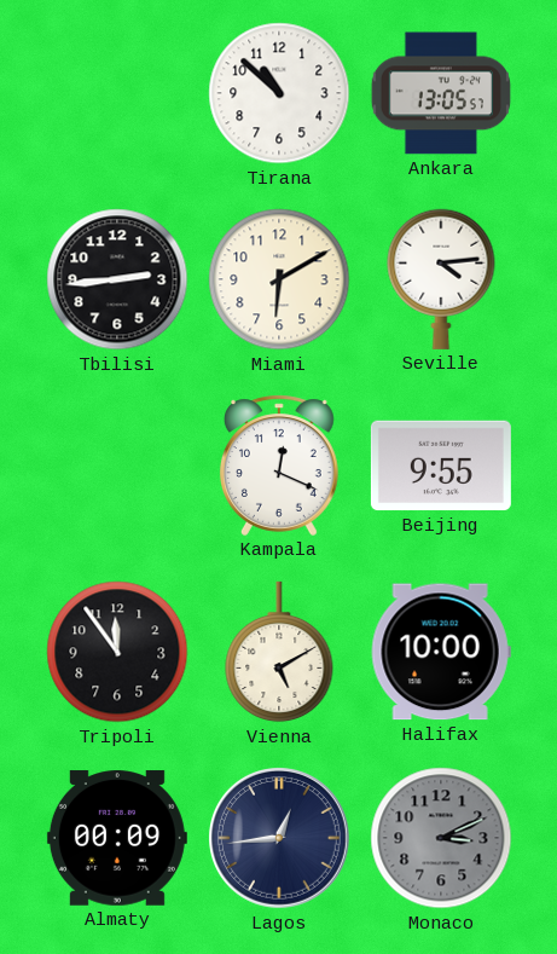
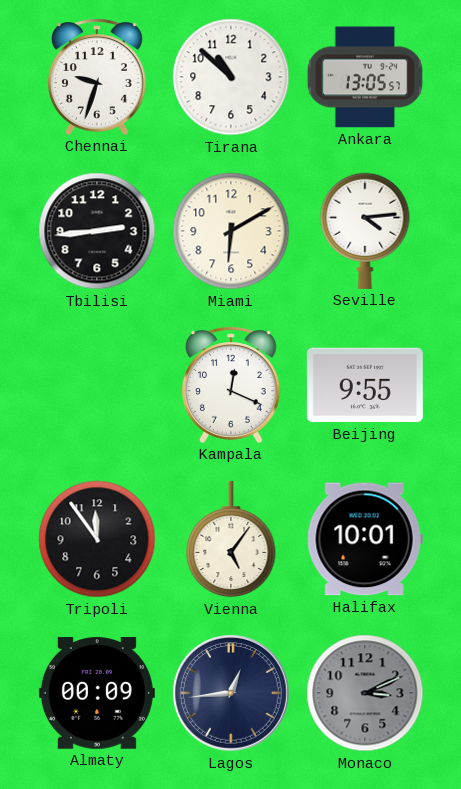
Chennai: none -> 9:33
Vienna: 5:10 -> 5:06
Halifax: 10:00 -> 10:01
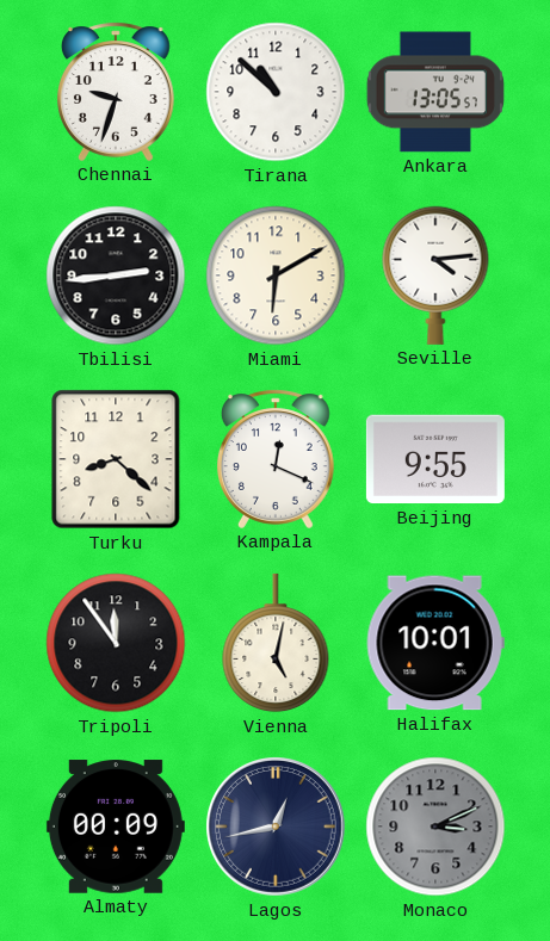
Turku: none -> 8:22
Vienna: 5:06 -> 5:02
Lagos: 12:44 -> 12:43
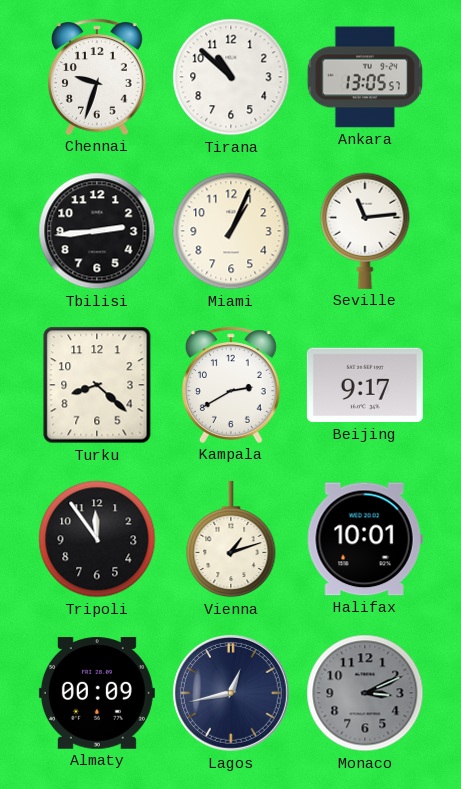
Miami: 6:10 -> 1:04
Seville: 4:14 -> 11:14
Kampala: 12:19 -> 2:40
Beijing: 9:55 -> 9:17
Vienna: 5:02 -> 1:12
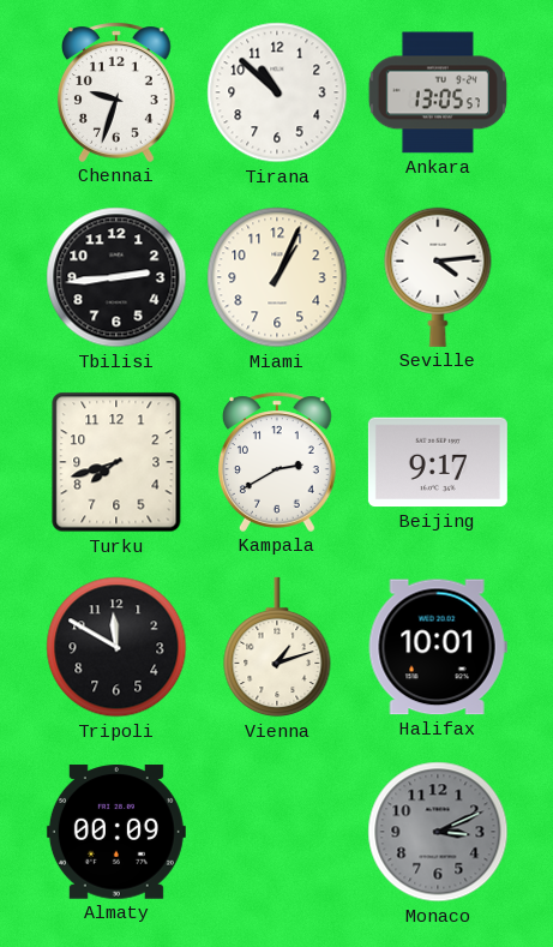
Seville: 11:14 -> 4:14
Turku: 8:22 -> 7:42
Tripoli: 11:54 -> 11:50
Lagos: 12:43 -> none
